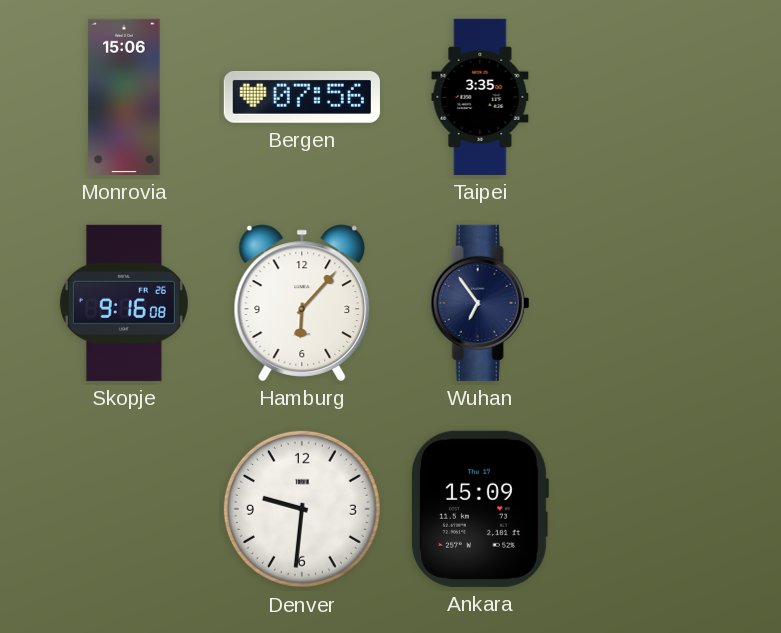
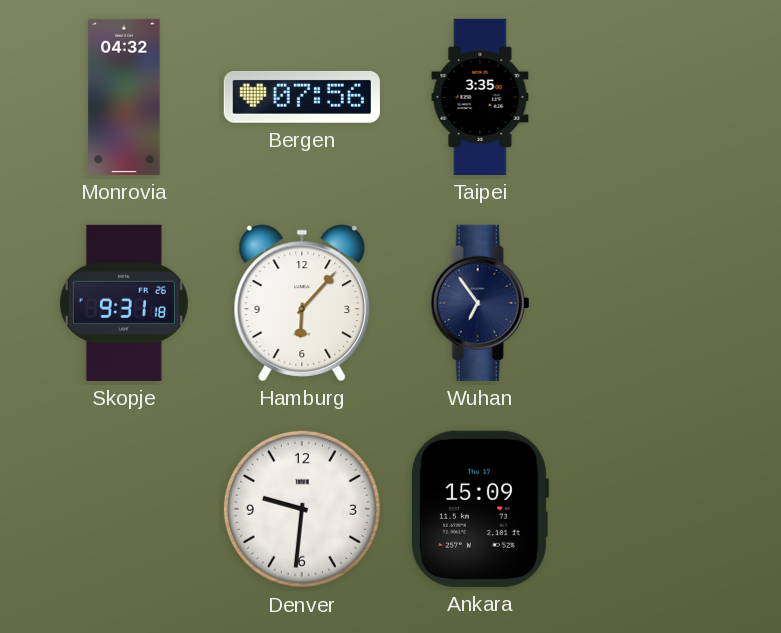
Monrovia: 15:06 -> 04:32
Skopje: 9:16 -> 9:31
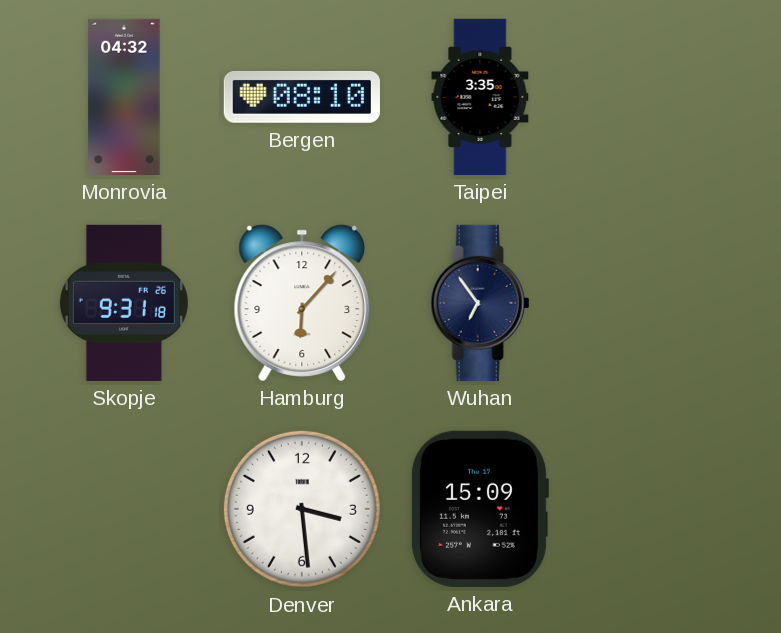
Bergen: 07:56 -> 08:10
Denver: 9:31 -> 3:29
